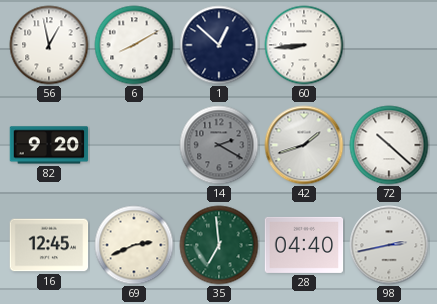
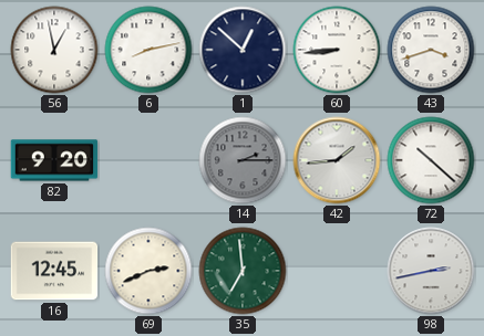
6: 8:10 -> 8:13
43: none -> 3:42
14: 2:20 -> 2:15
42: 1:42 -> 1:44
28: 04:40 -> none
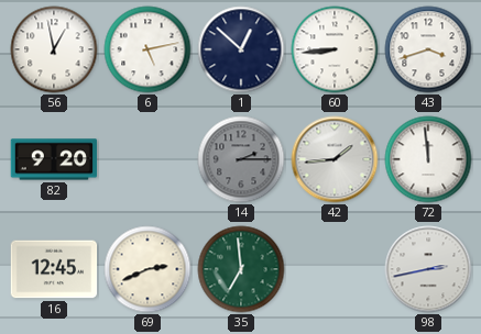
6: 8:13 -> 5:13
72: 10:22 -> 11:59
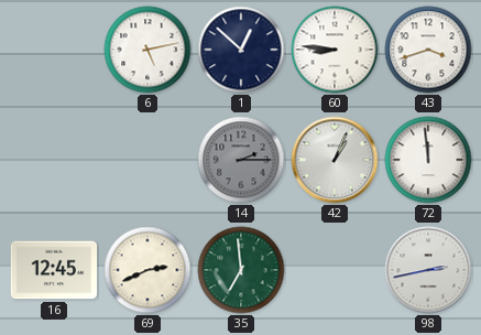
56: 12:58 -> none
60: 8:44 -> 8:46
82: 9:20 -> none
42: 1:44 -> 1:04
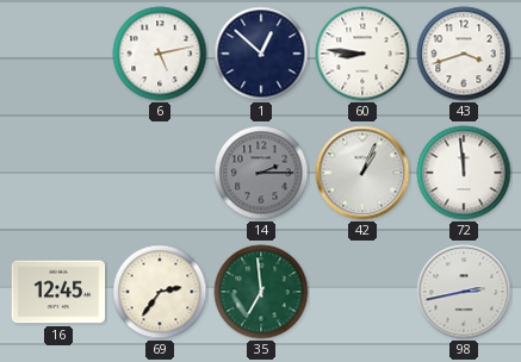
69: 2:41 -> 2:36
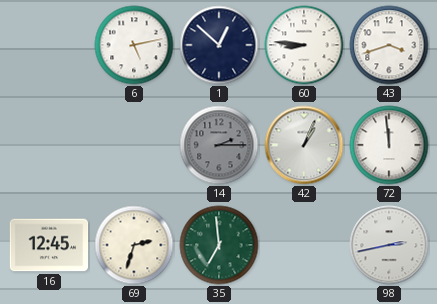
69: 2:36 -> 2:33
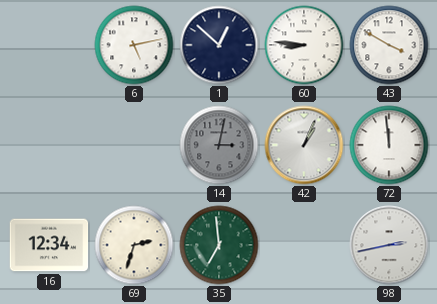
43: 3:42 -> 3:50
14: 2:15 -> 3:02
16: 12:45 -> 12:34
